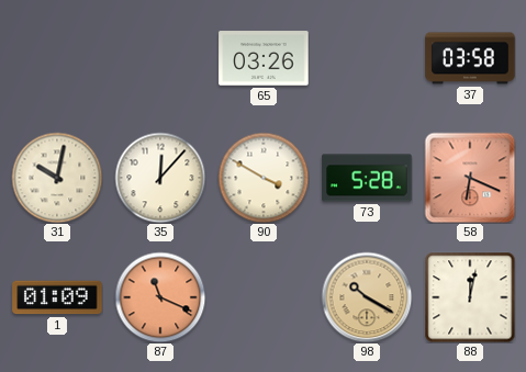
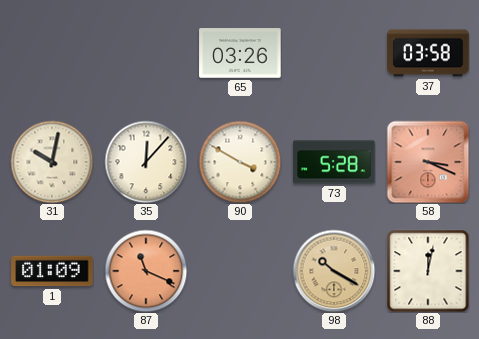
58: 6:19 -> 3:19
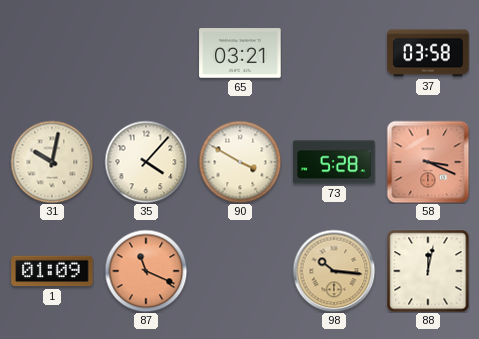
65: 03:26 -> 03:21
35: 12:07 -> 4:07
98: 10:20 -> 10:16
